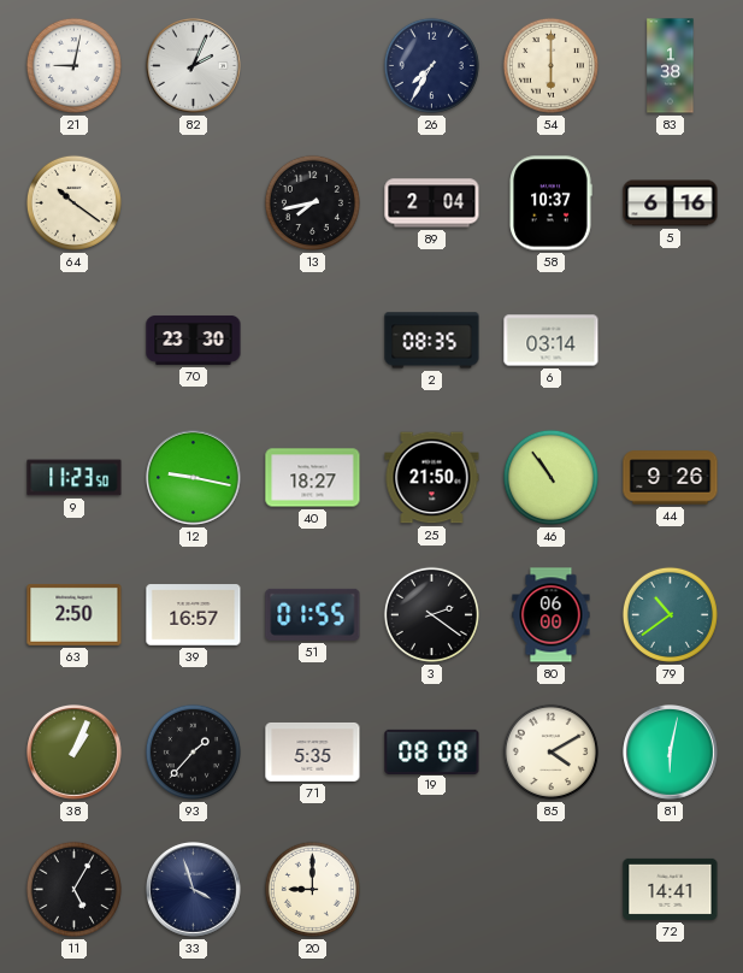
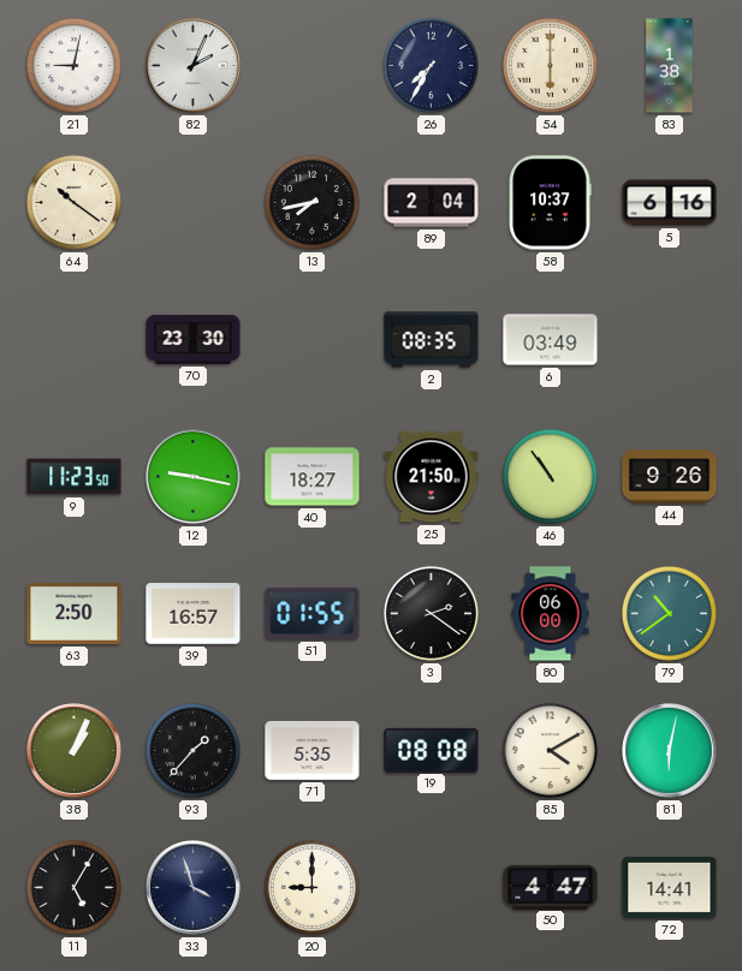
6: 03:14 -> 03:49
50: none -> 4:47
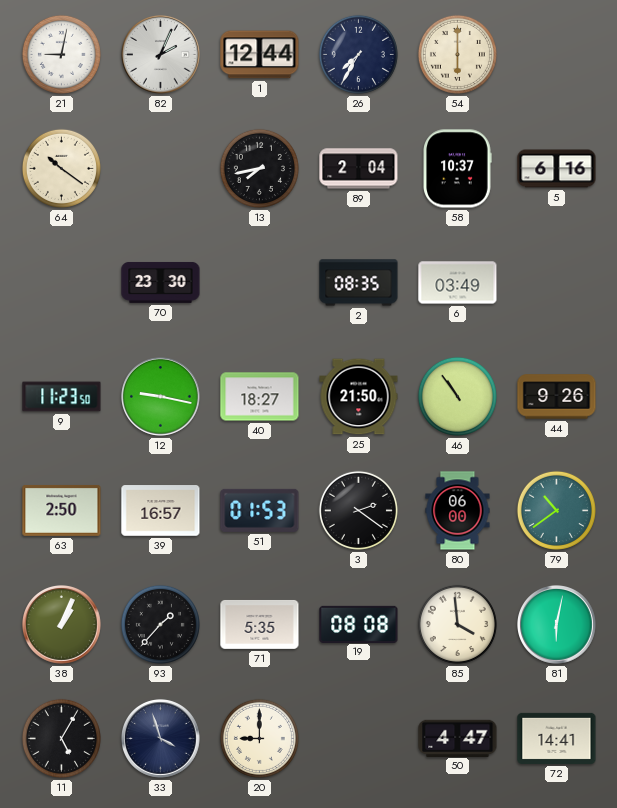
1: none -> 12:44
83: 1:38 -> none
51: 01:55 -> 01:53
85: 4:10 -> 3:59
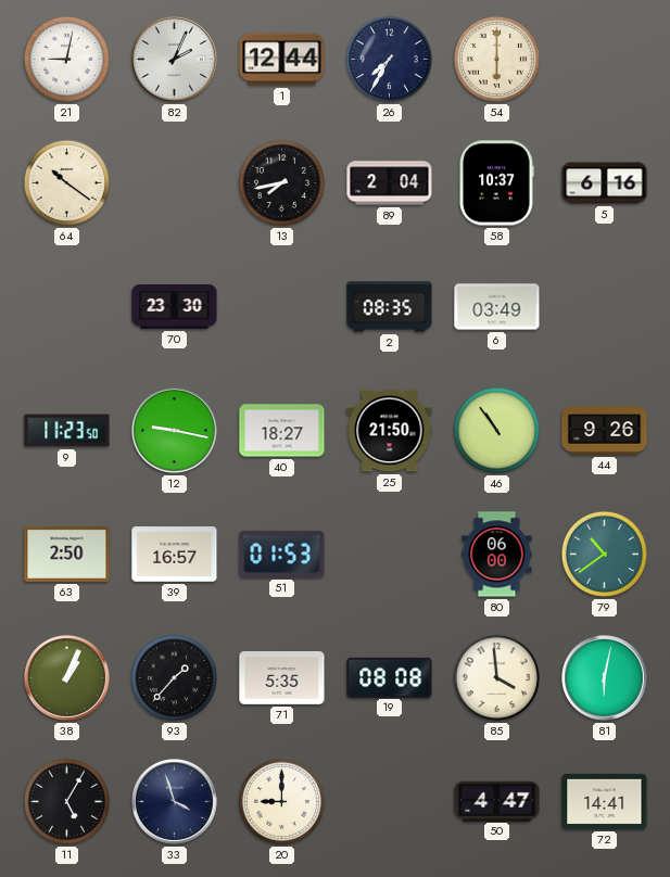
3: 2:21 -> none
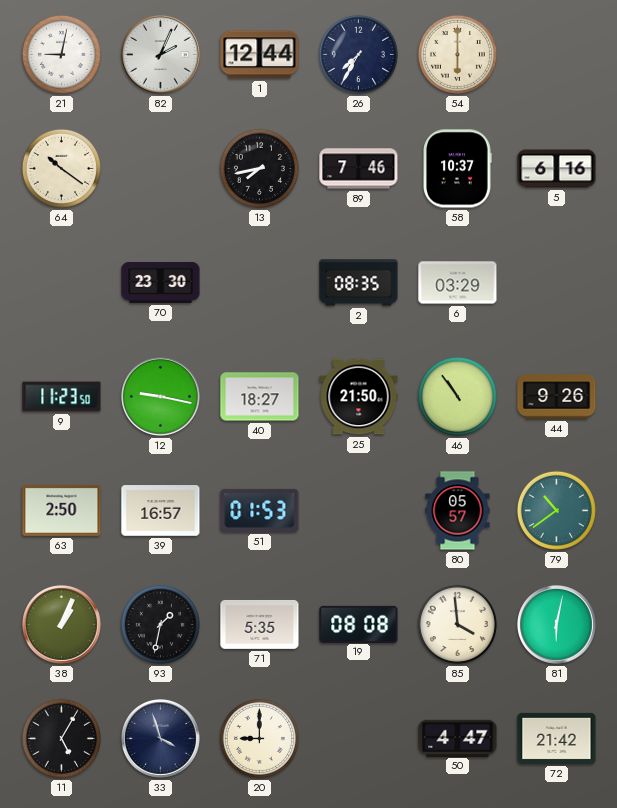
89: 2:04 -> 7:46
6: 03:49 -> 03:29
80: 06:00 -> 05:57
93: 1:37 -> 1:32
72: 14:41 -> 21:42
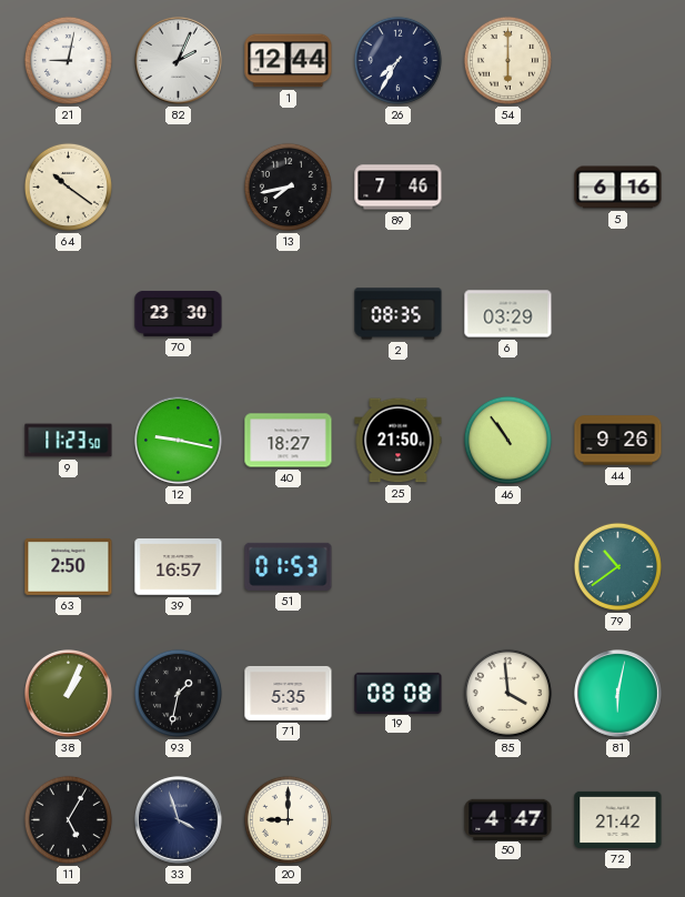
58: 10:37 -> none
80: 05:57 -> none
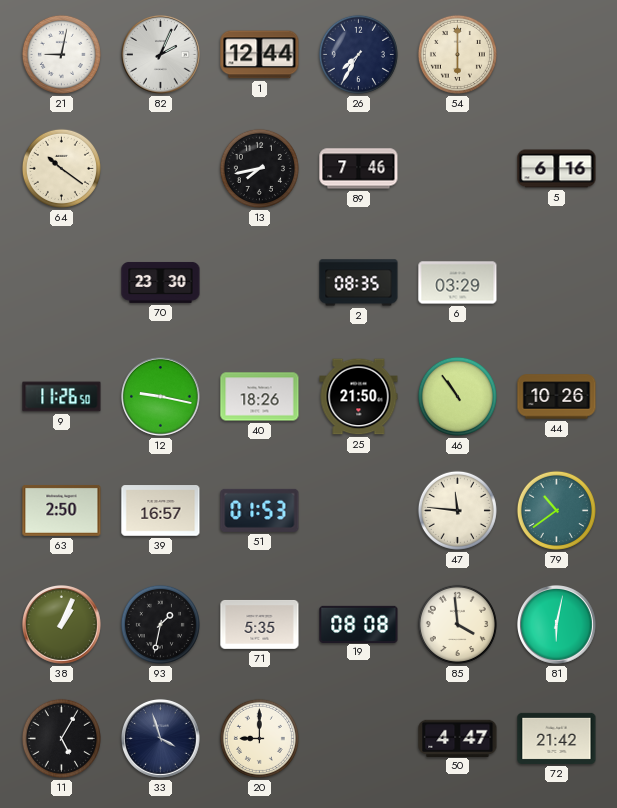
9: 11:23 -> 11:26
40: 18:27 -> 18:26
44: 9:26 -> 10:26
47: none -> 11:46
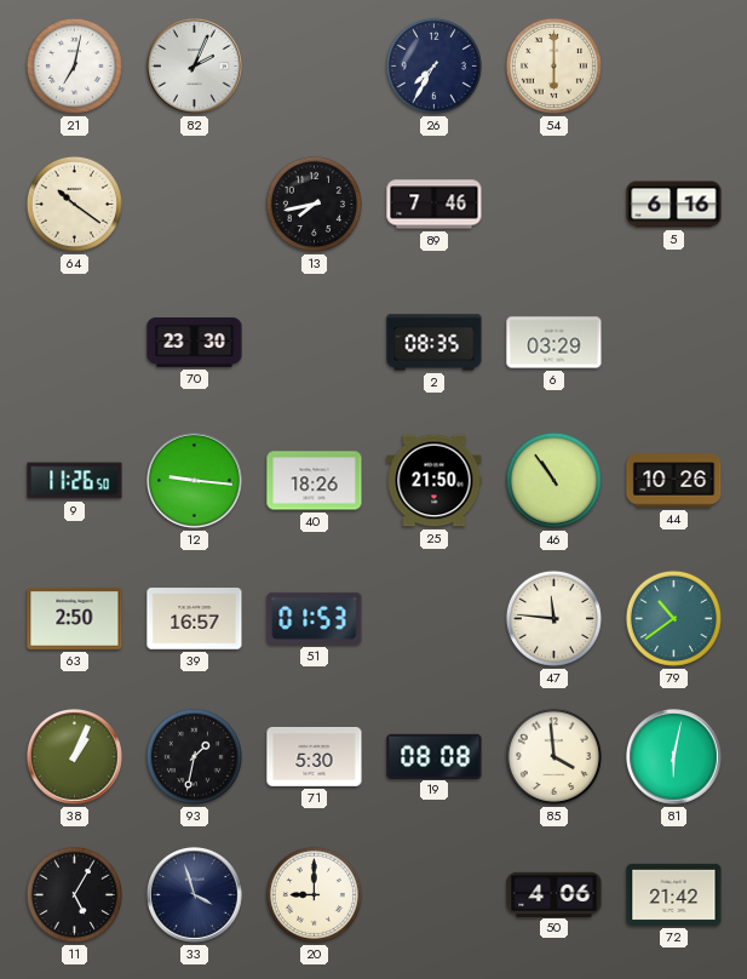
21: 9:02 -> 7:02
1: 12:44 -> none
12: 9:17 -> 9:16
71: 5:35 -> 5:30
50: 4:47 -> 4:06
